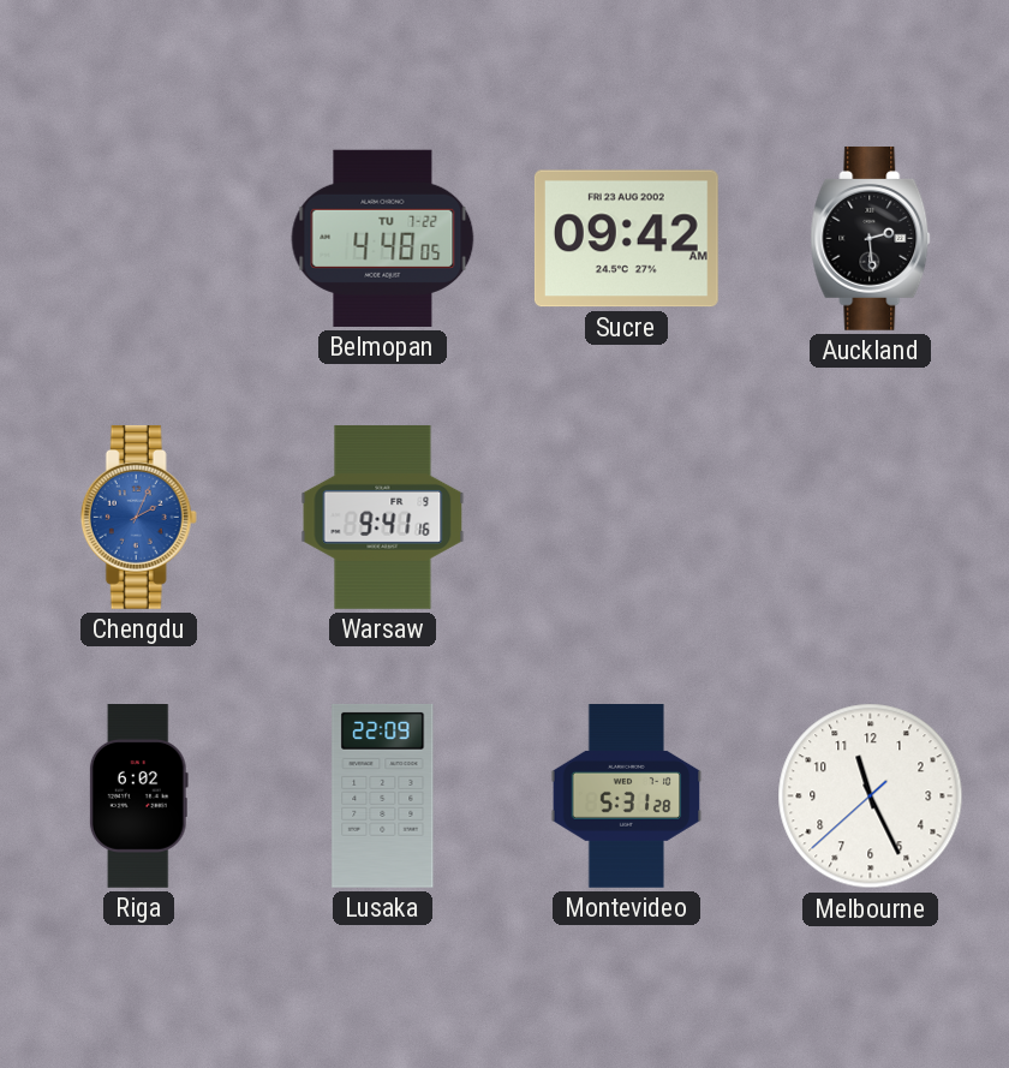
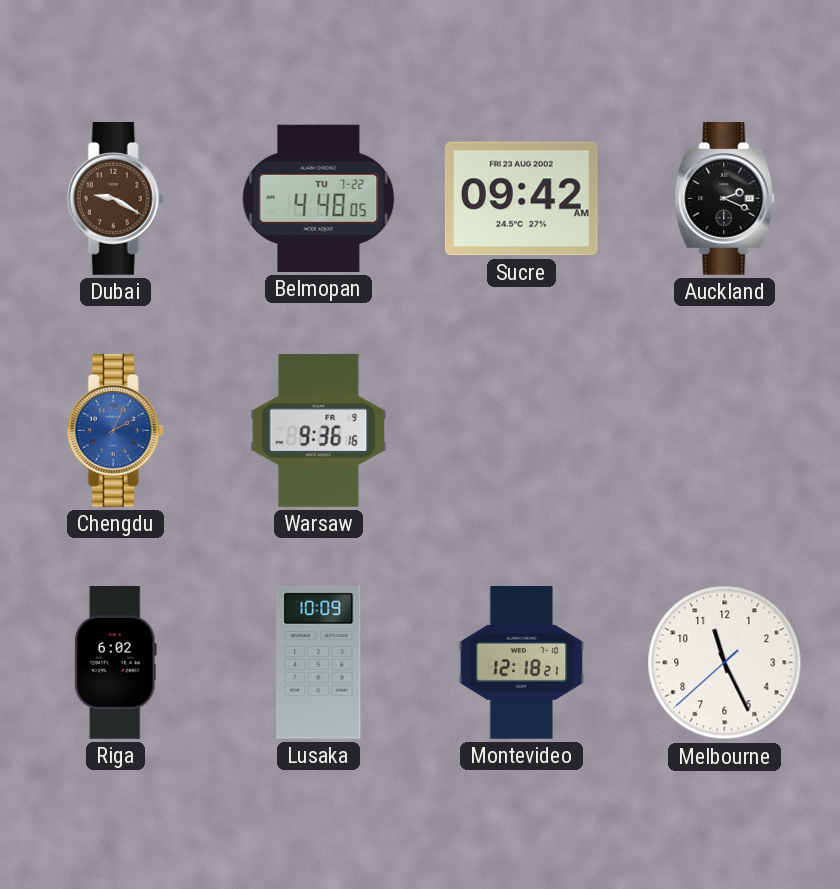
Dubai: none -> 9:20
Auckland: 2:29 -> 2:19
Warsaw: 9:41 -> 9:36
Lusaka: 22:09 -> 10:09
Montevideo: 5:31 -> 12:18
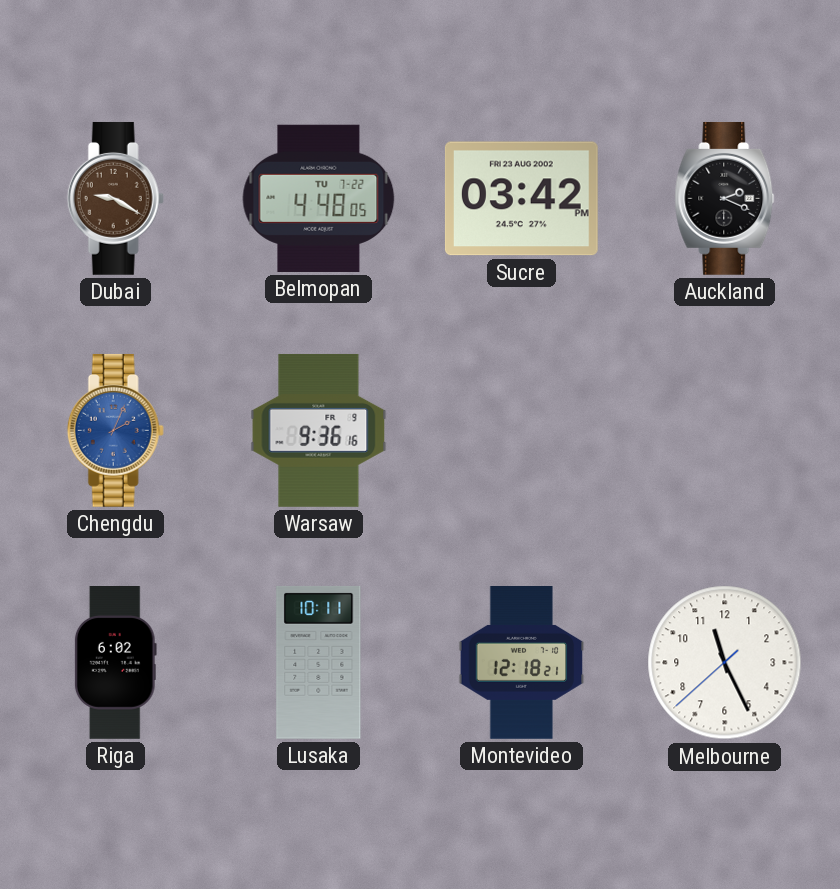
Sucre: 09:42 -> 03:42
Lusaka: 10:09 -> 10:11
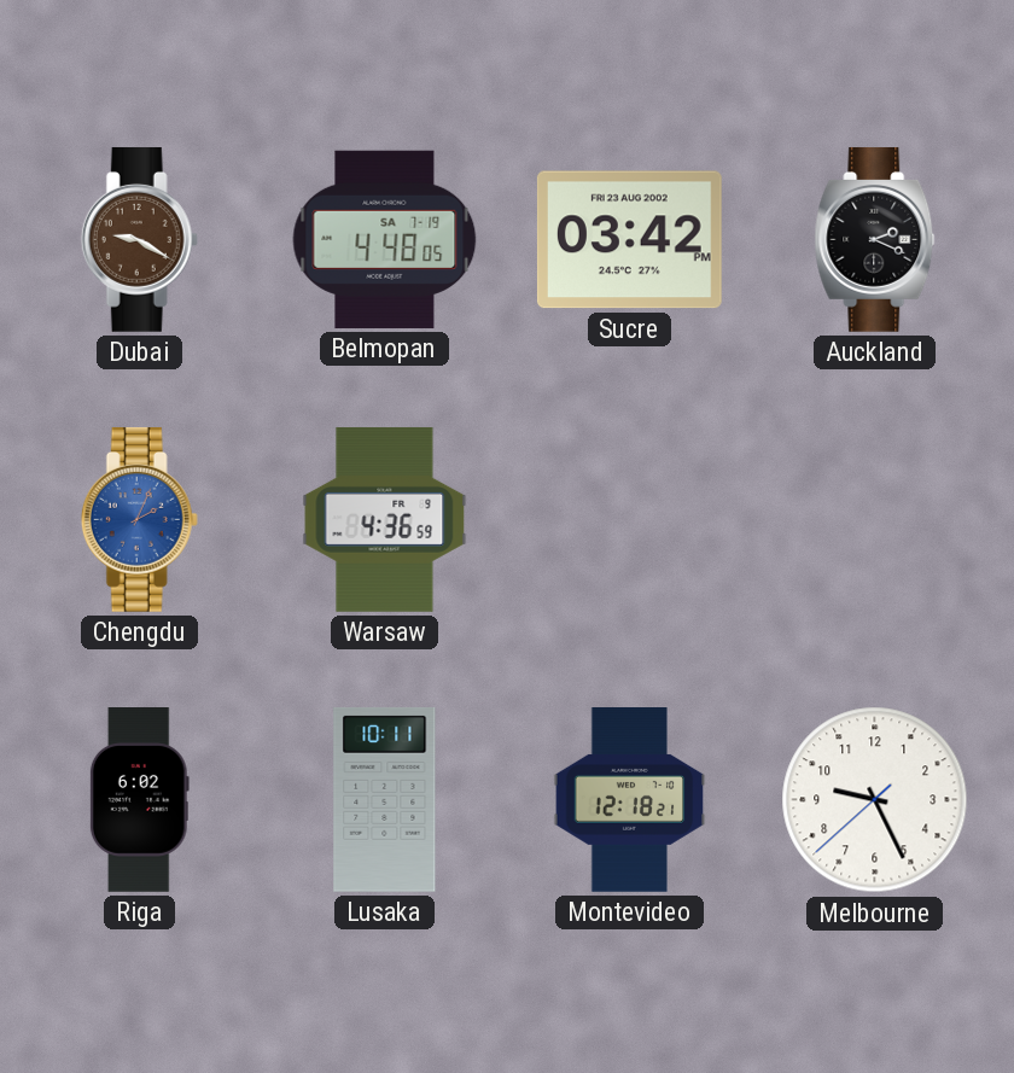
Belmopan date: TU 7-22 -> SA 7-19
Warsaw: 9:36 -> 4:36
Melbourne: 11:25 -> 9:25
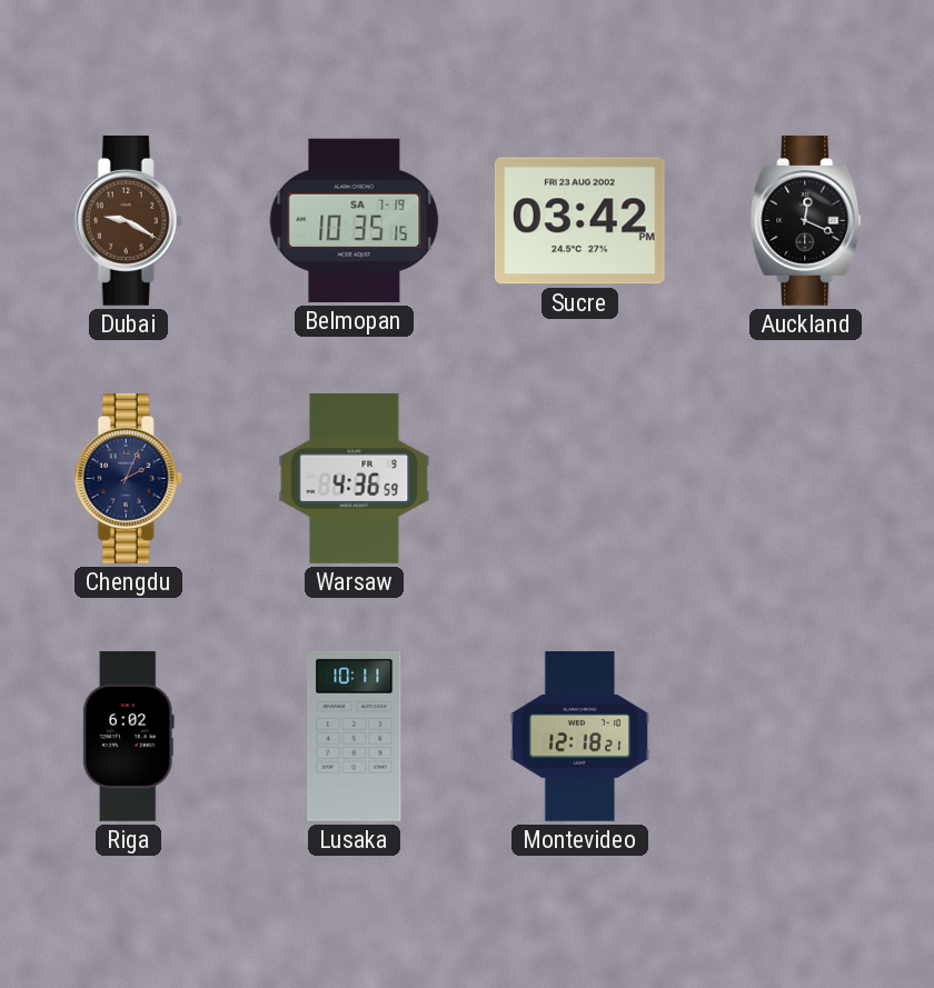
Belmopan: 4:48 -> 10:35
Auckland: 2:19 -> 12:19
Chengdu dial: blue -> navy
Melbourne: 9:25 -> none
